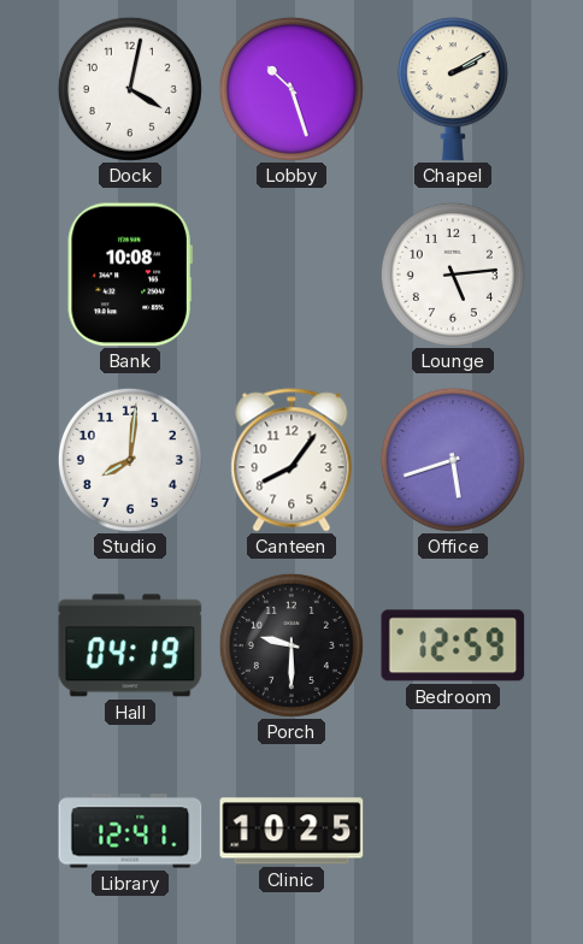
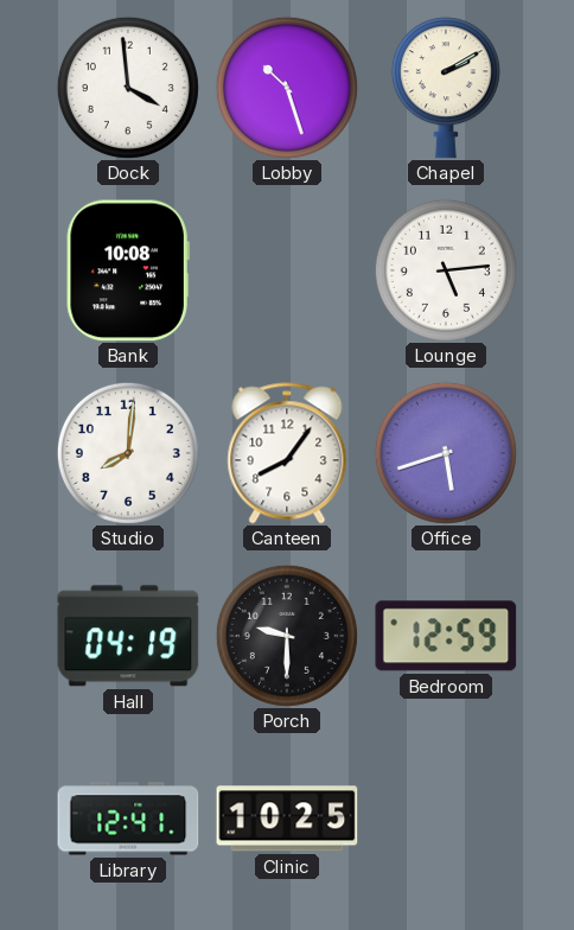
Dock: 4:02 -> 3:59
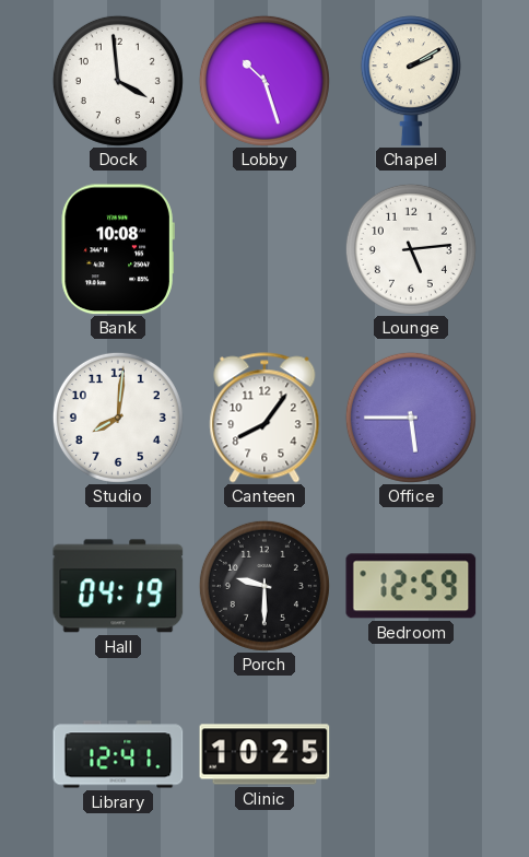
Office: 5:42 -> 5:45
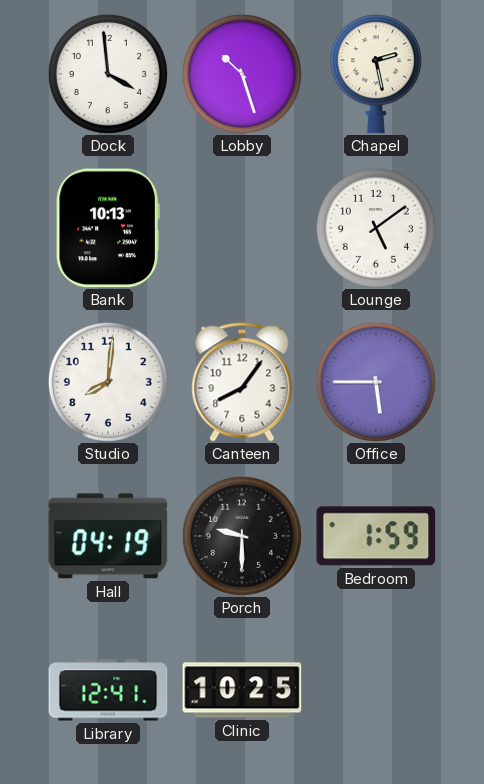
Chapel: 2:10 -> 2:28
Bank: 10:08 -> 10:13
Lounge: 5:14 -> 5:09
Bedroom: 12:59 -> 1:59
